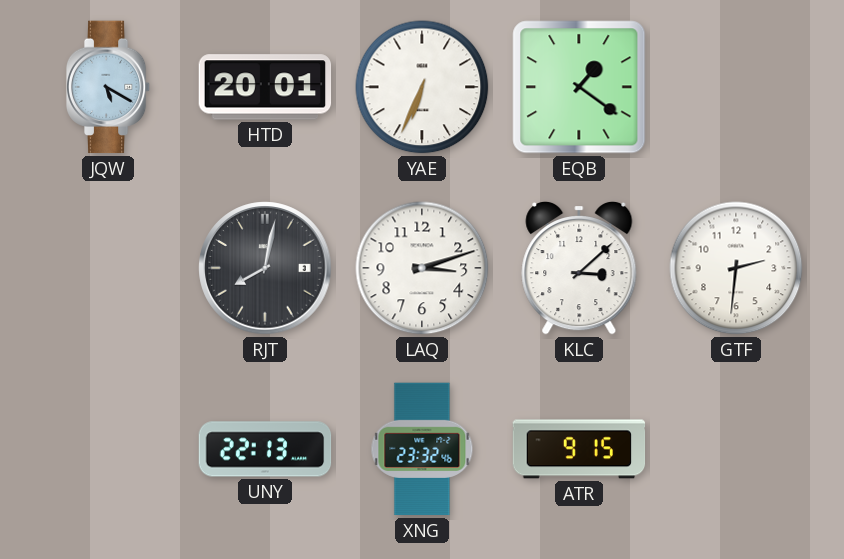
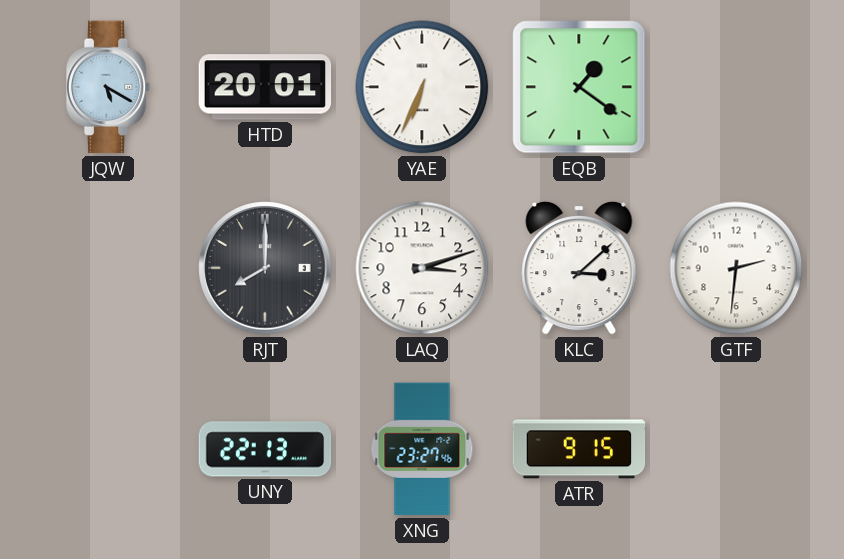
RJT: 8:02 -> 8:00
XNG: 23:32 -> 23:27
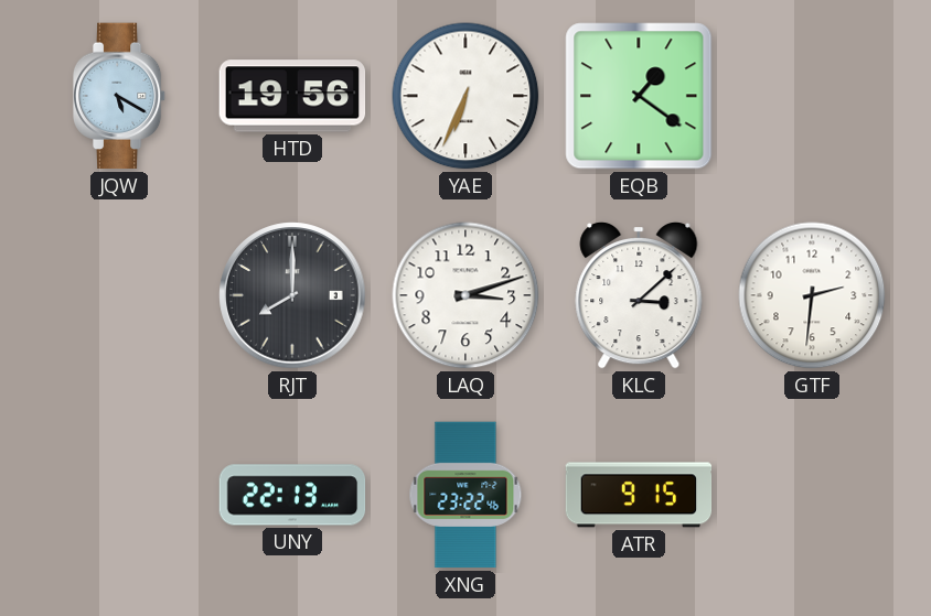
HTD: 20:01 -> 19:56
XNG: 23:27 -> 23:22
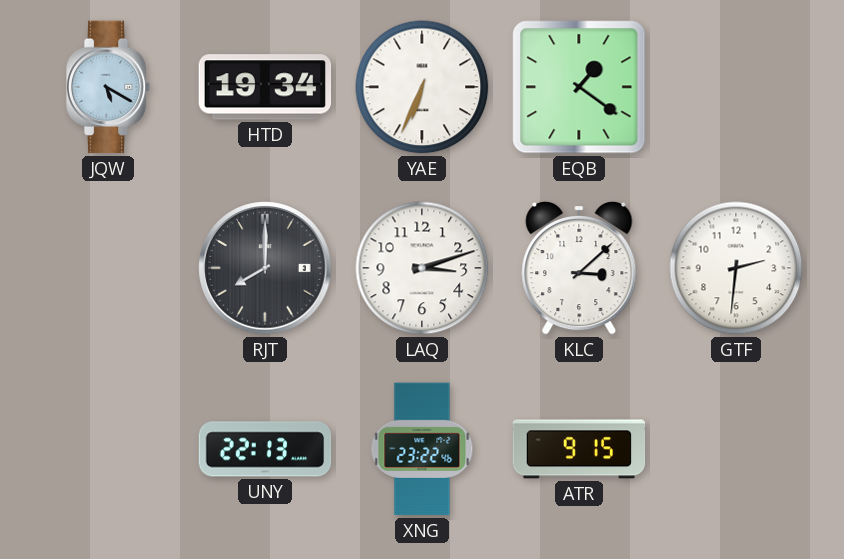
HTD: 19:56 -> 19:34
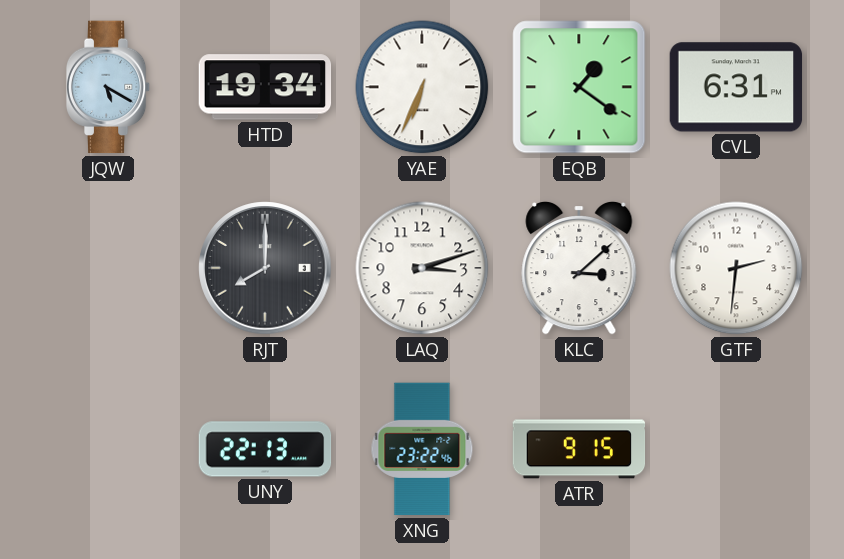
CVL: none -> 6:31
